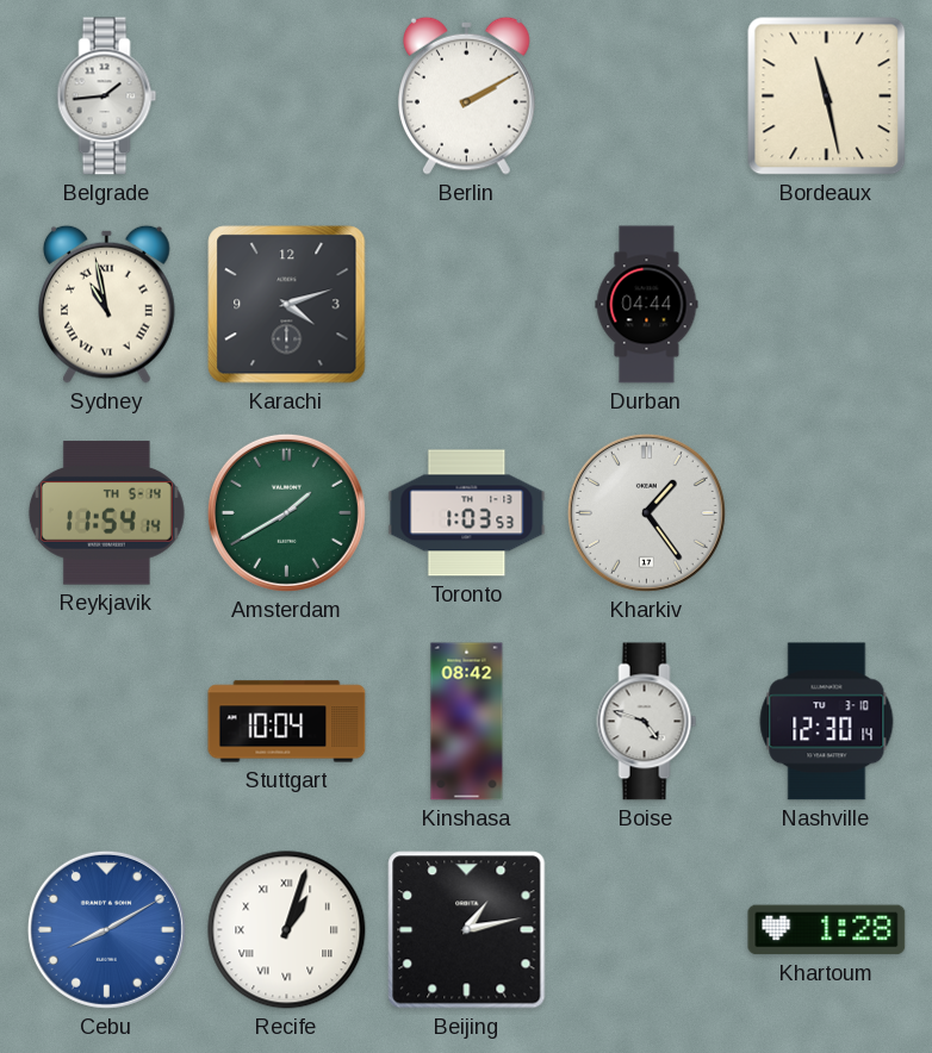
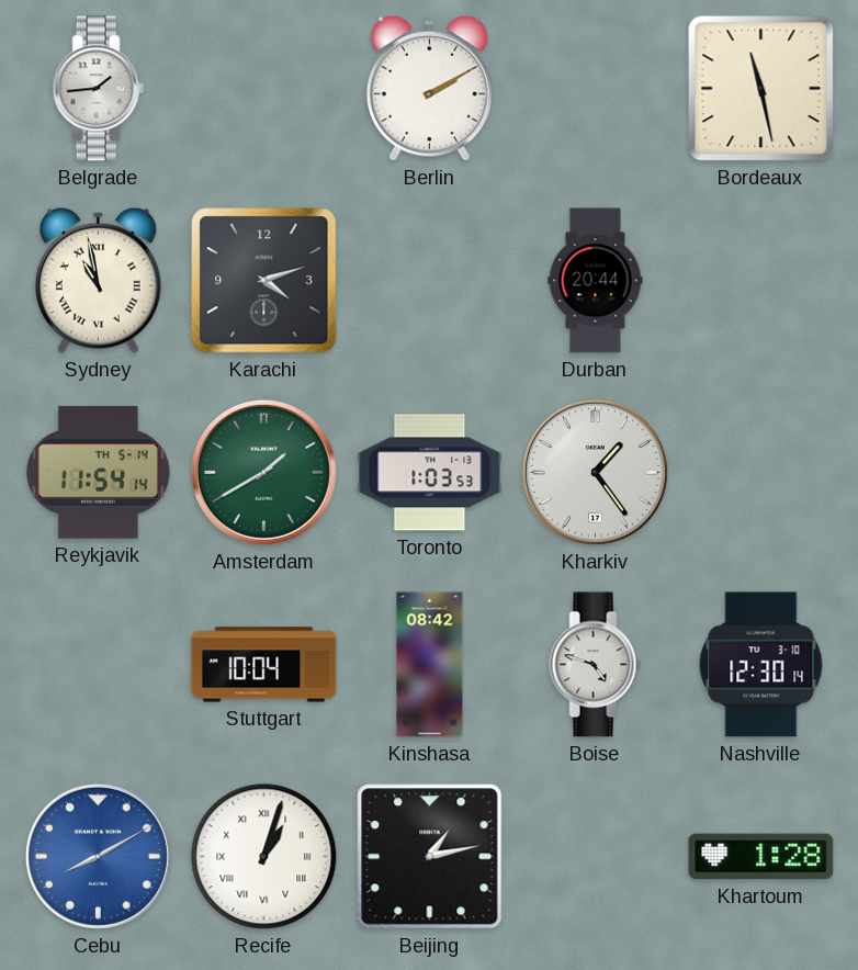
Durban: 04:44 -> 20:44
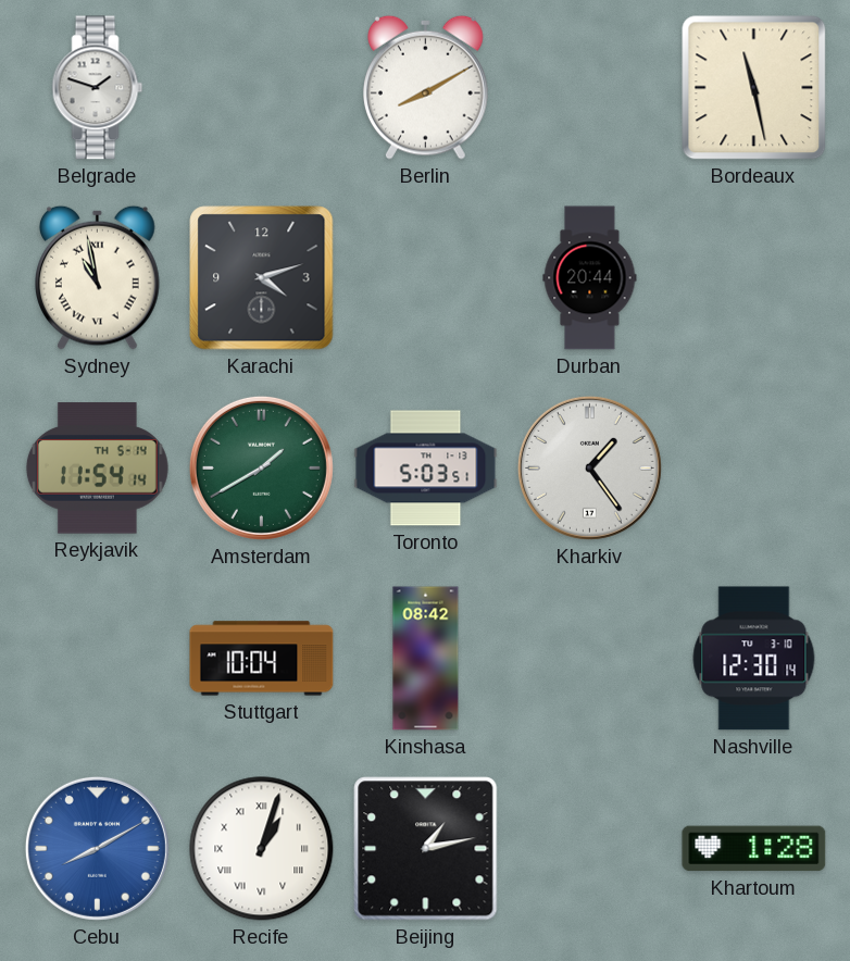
Belgrade: 1:44 -> 1:48
Berlin: 2:10 -> 8:10
Toronto: 1:03 -> 5:03
Boise: 4:48 -> none
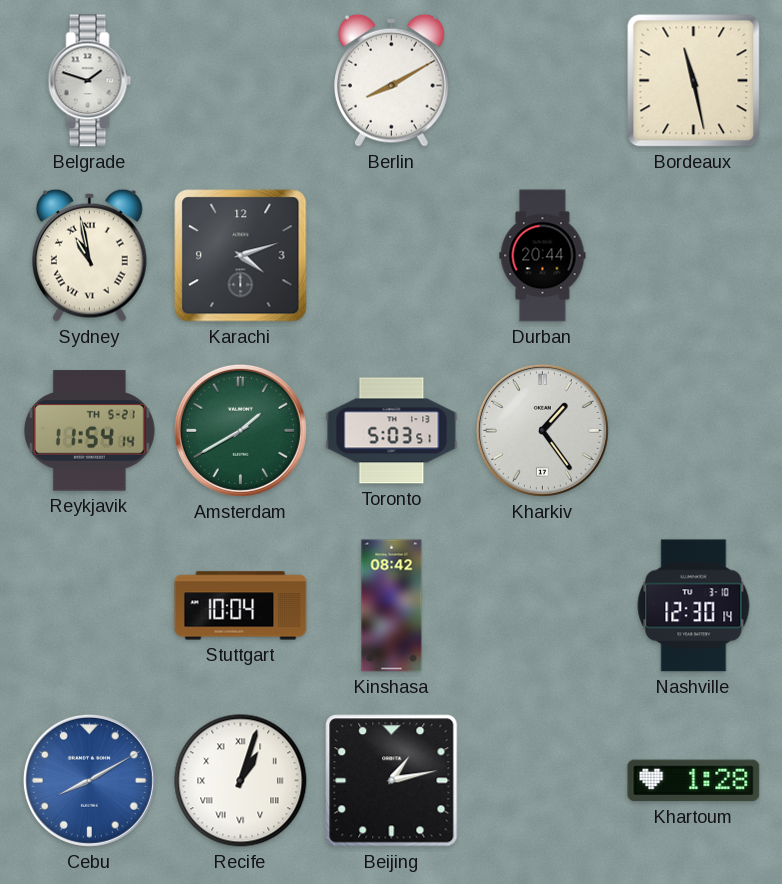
Reykjavik date: TH 5-14 -> TH 5-21
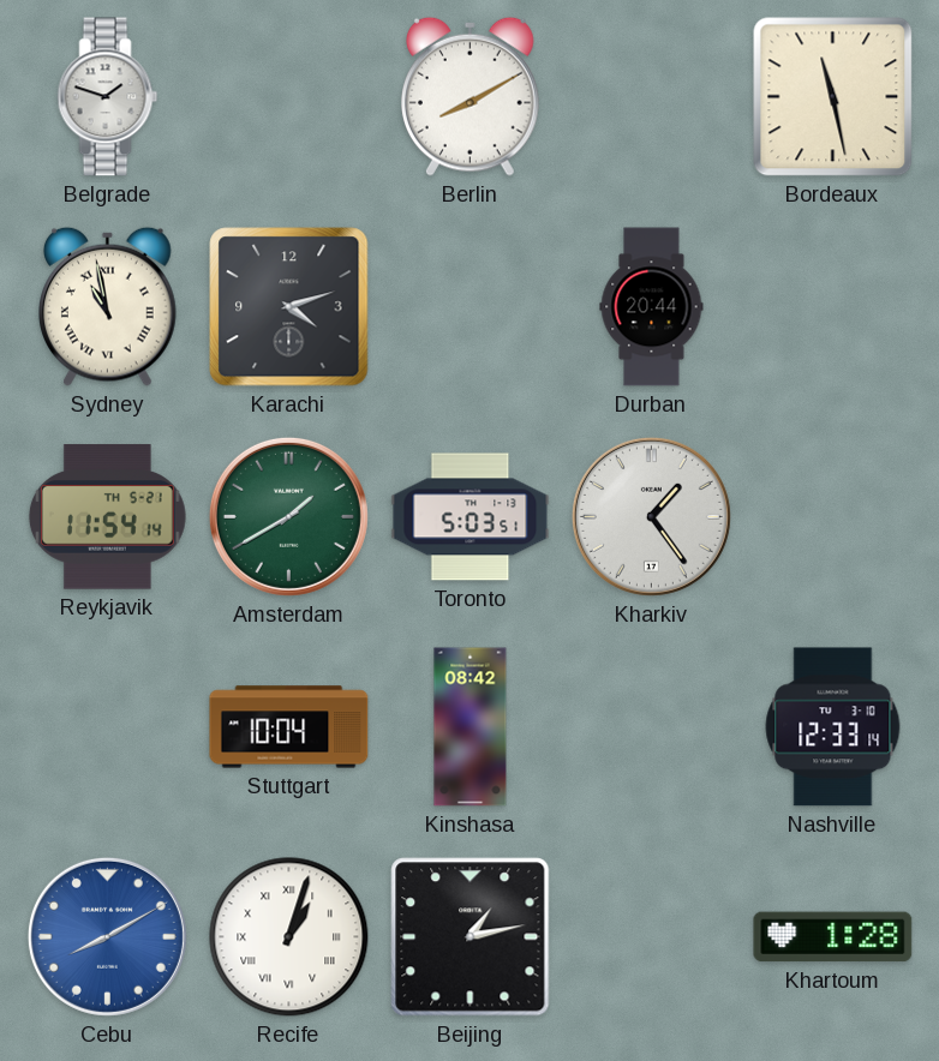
Nashville: 12:30 -> 12:33
